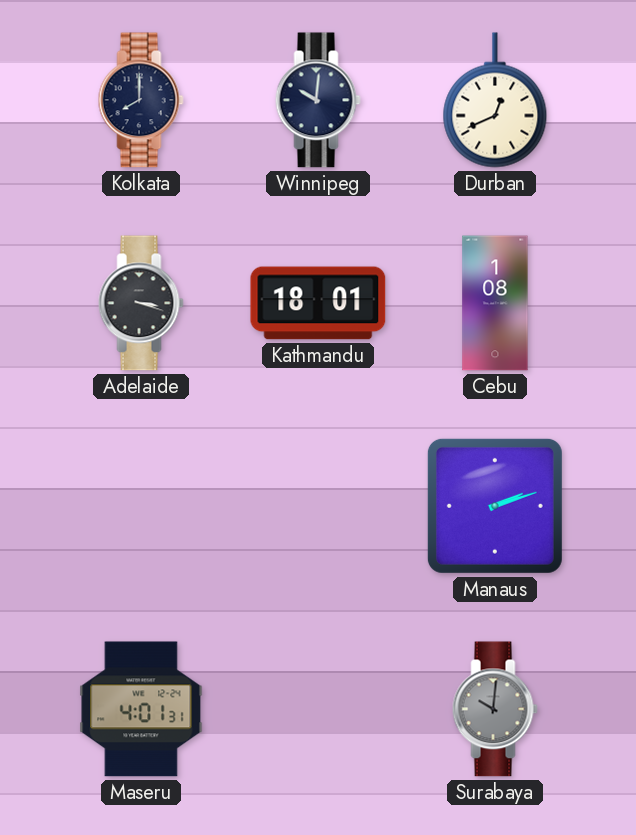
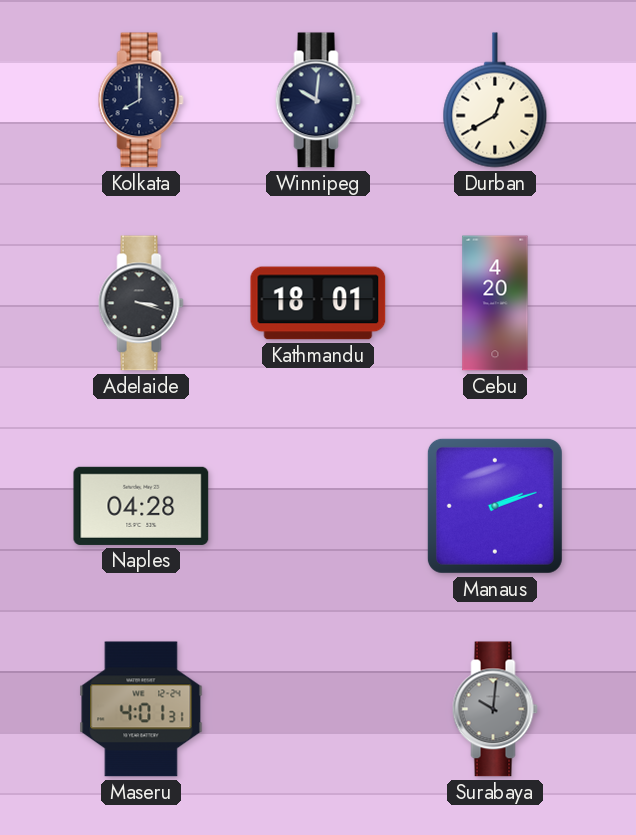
Durban: 12:41 -> 12:40
Cebu: 1:08 -> 4:20
Naples: none -> 04:28
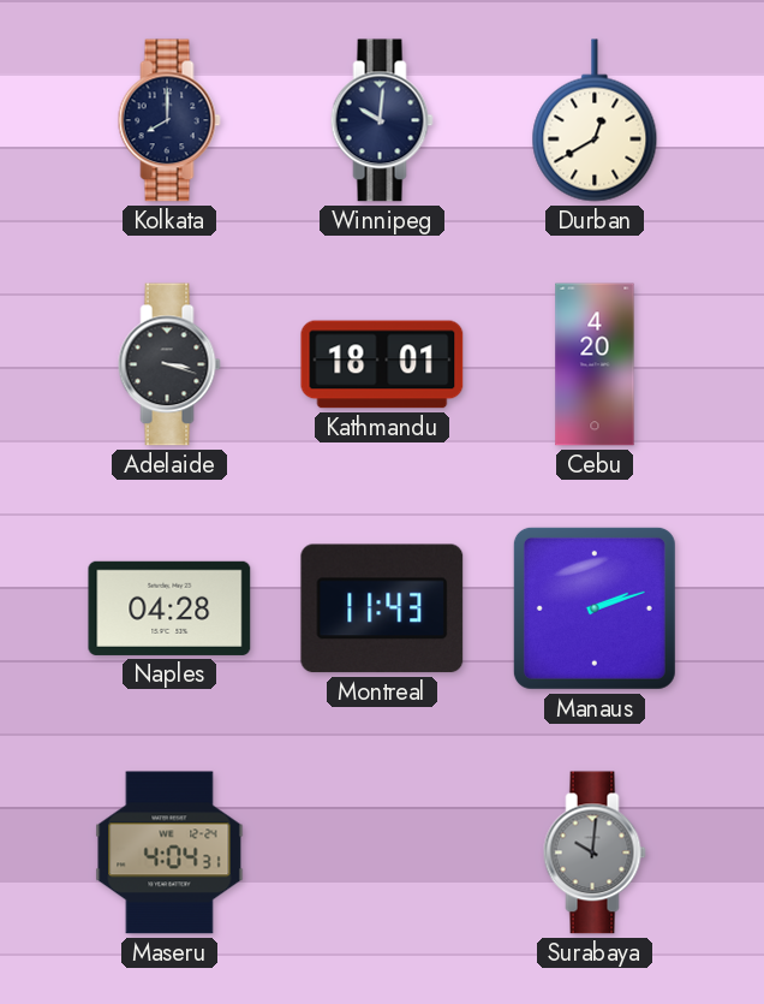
Montreal: none -> 11:43
Maseru: 4:01 -> 4:04
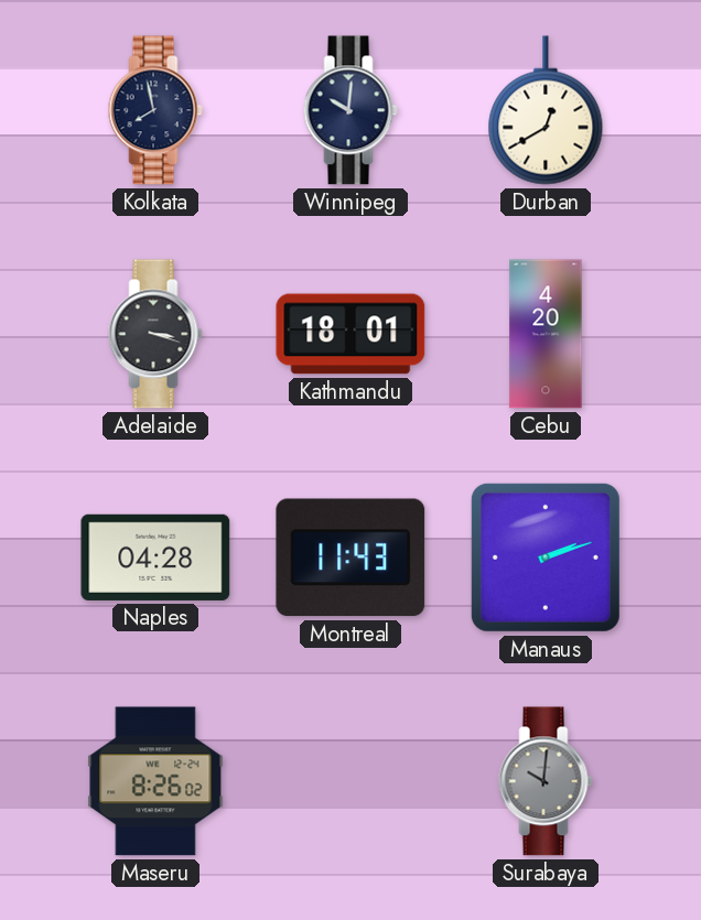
Kolkata: 8:00 -> 7:58
Maseru: 4:04 -> 8:26
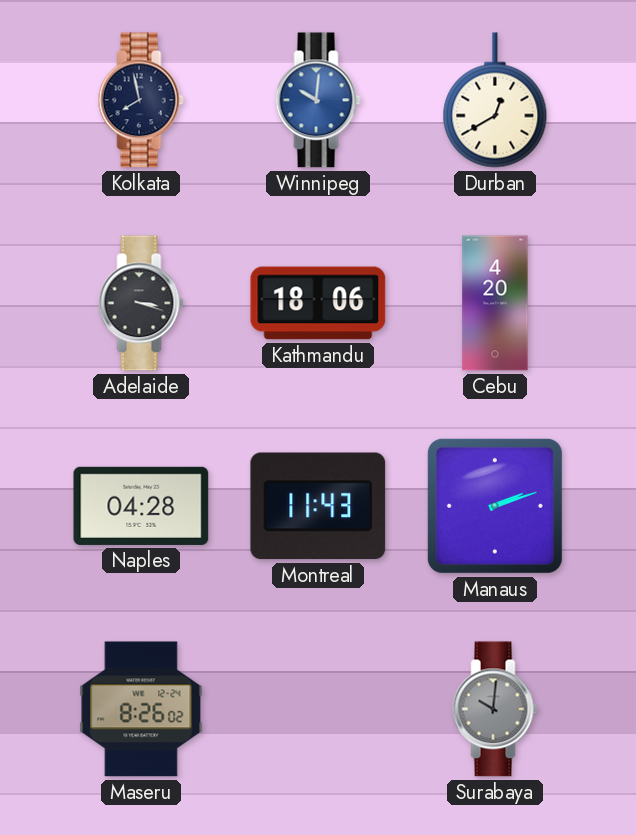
Winnipeg dial: navy -> blue
Kathmandu: 18:01 -> 18:06
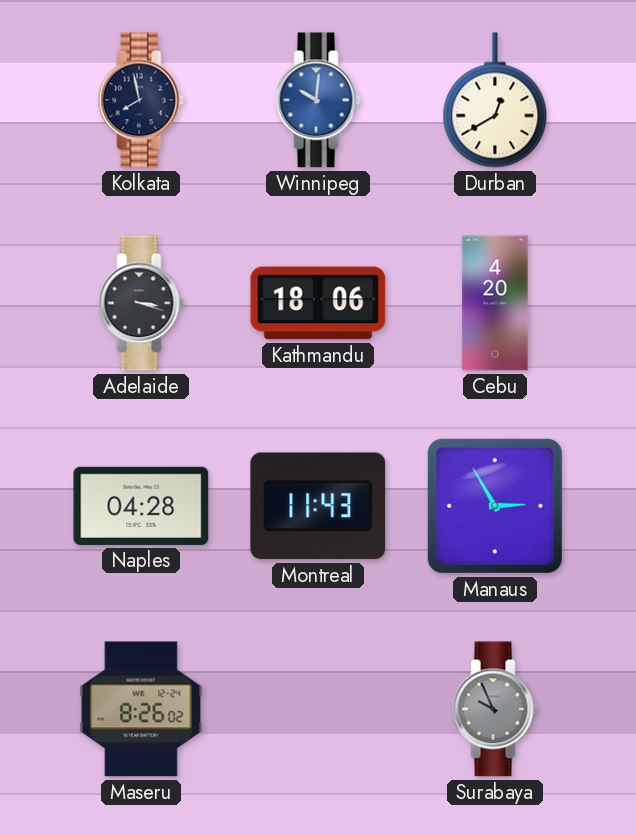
Manaus: 2:12 -> 2:55
Surabaya: 10:01 -> 9:56
